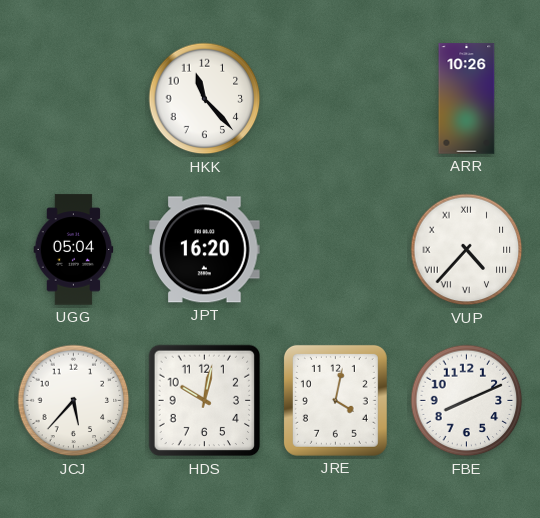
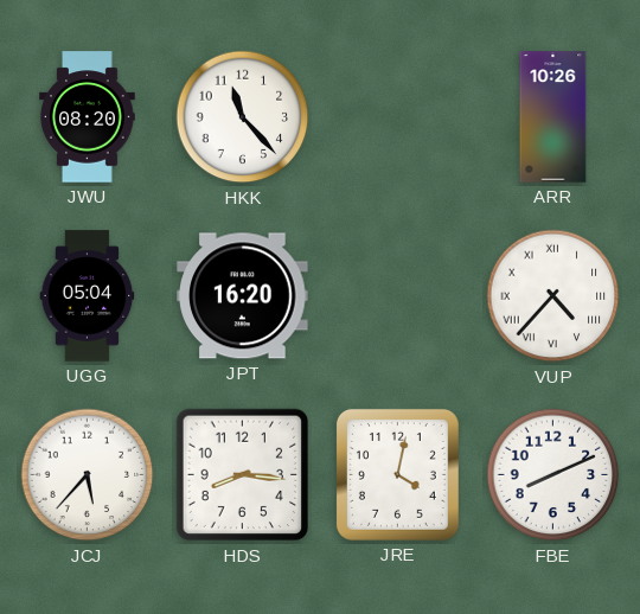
JWU: none -> 08:20
HDS: 10:02 -> 8:16
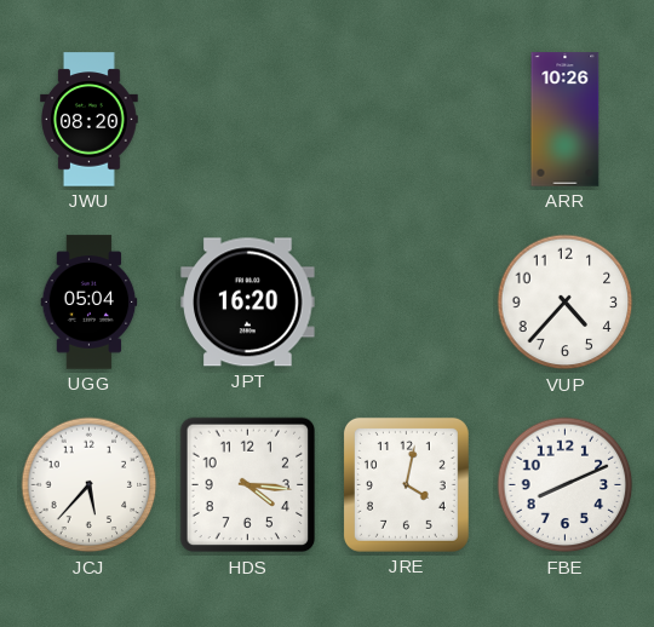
HKK: 11:23 -> none
VUP numerals: Roman -> Arabic
HDS: 8:16 -> 4:16
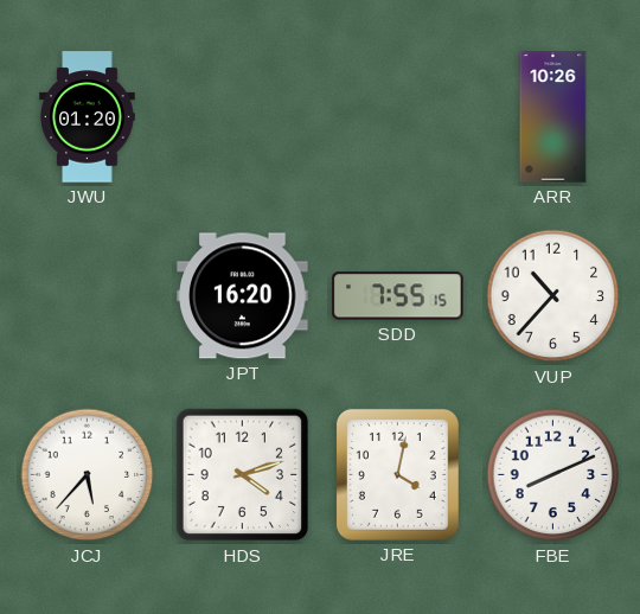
JWU: 08:20 -> 01:20
UGG: 05:04 -> none
SDD: none -> 7:55
VUP: 4:37 -> 10:37
HDS: 4:16 -> 4:12
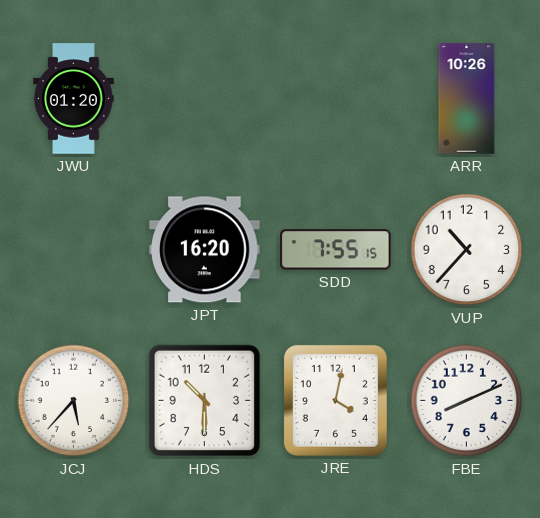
HDS: 4:12 -> 10:30
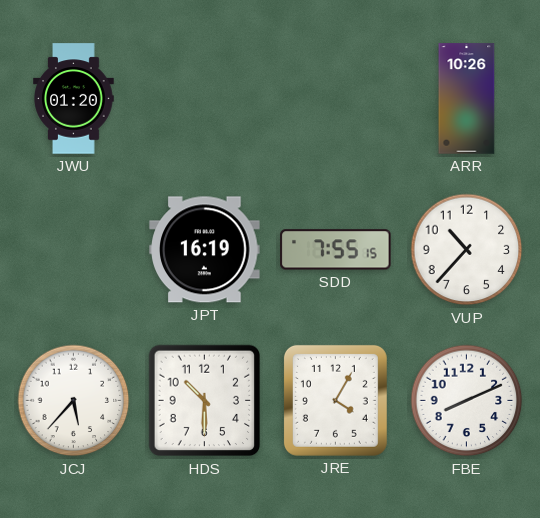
JPT: 16:20 -> 16:19
JRE: 4:02 -> 4:05
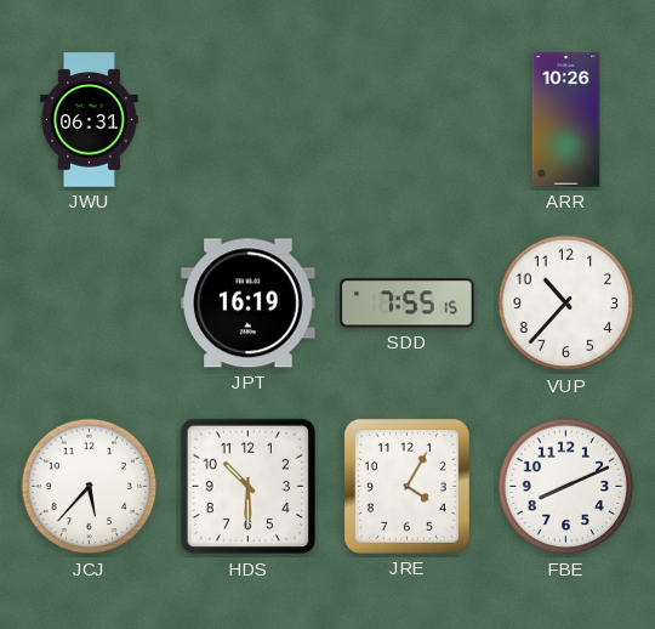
JWU: 01:20 -> 06:31
